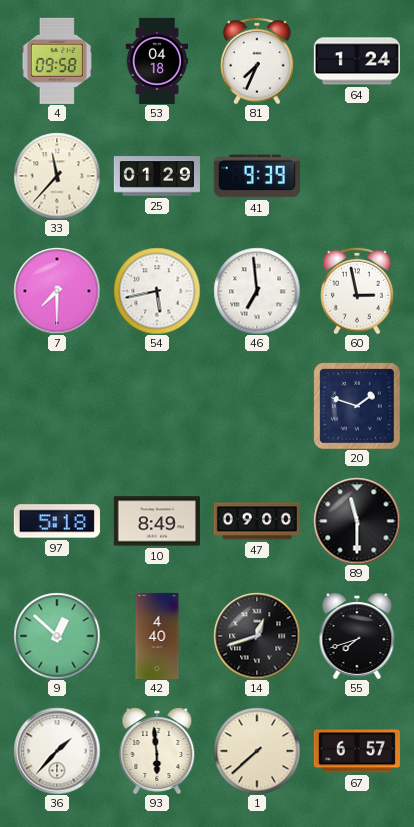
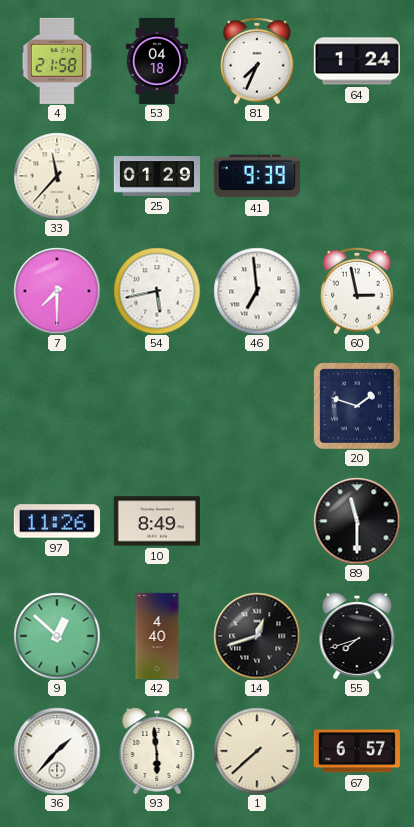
4: 09:58 -> 21:58
97: 5:18 -> 11:26
47: 09:00 -> none
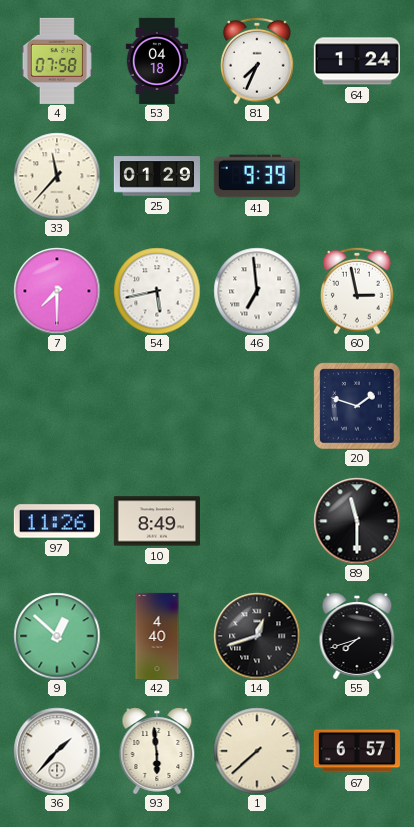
4: 21:58 -> 07:58
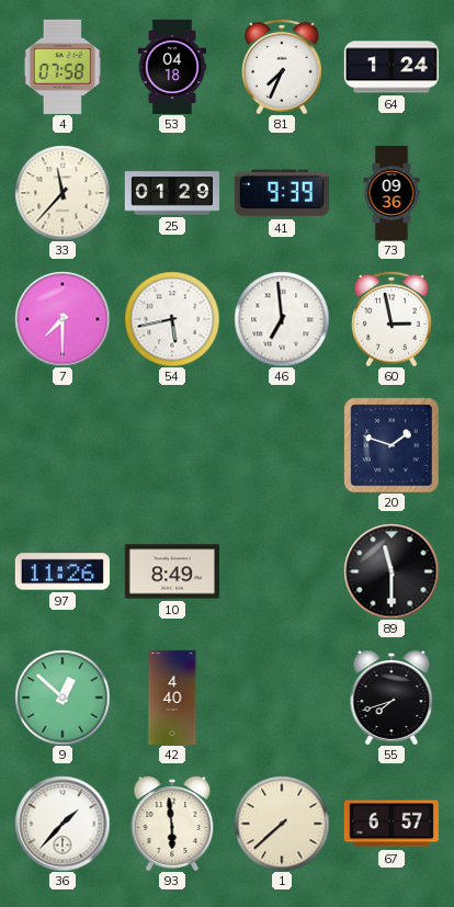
73: none -> 09:36
14: 12:42 -> none
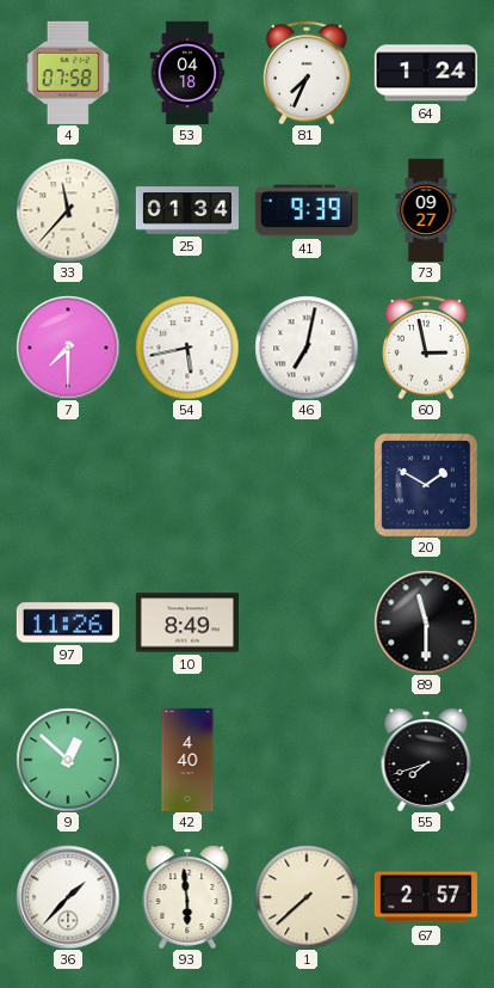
25: 01:29 -> 01:34
73: 09:36 -> 09:27
46: 6:59 -> 7:02
20: 1:48 -> 1:50
67: 6:57 -> 2:57
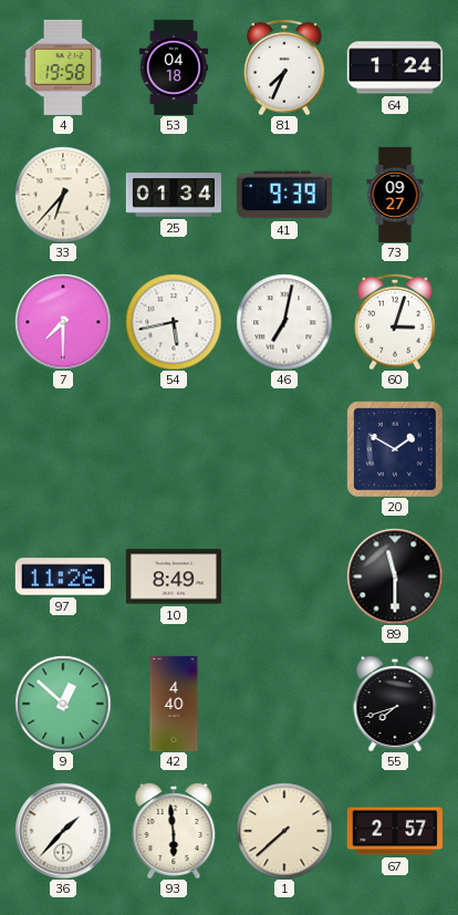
4: 07:58 -> 19:58
33: 11:37 -> 6:37
60: 2:58 -> 3:03
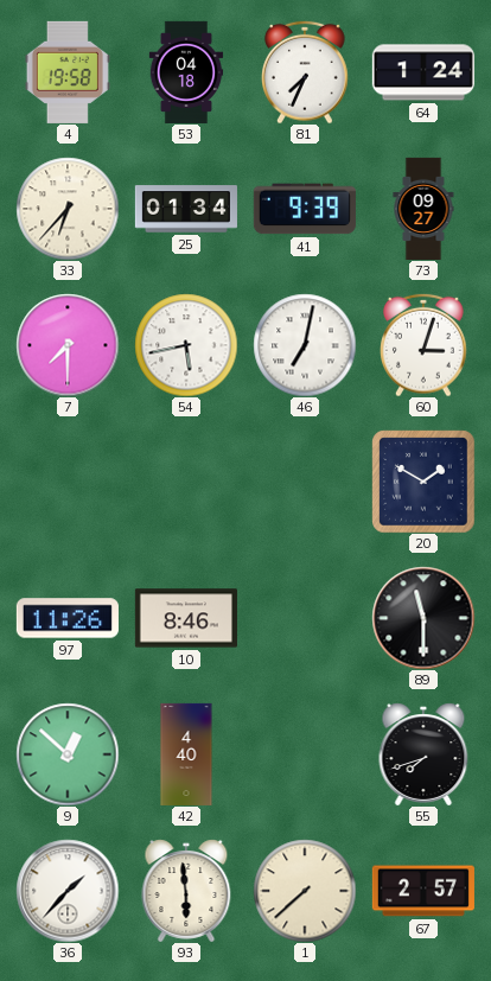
10: 8:49 -> 8:46
